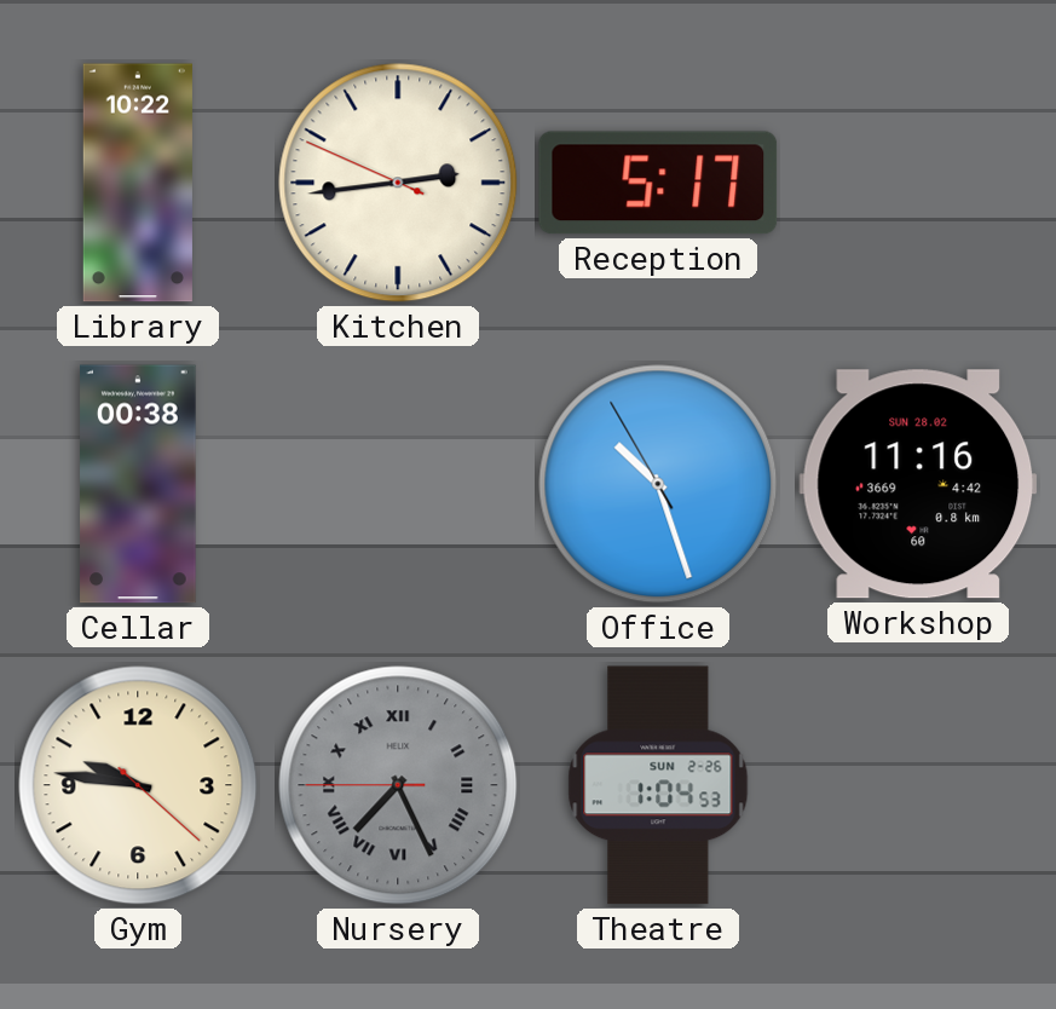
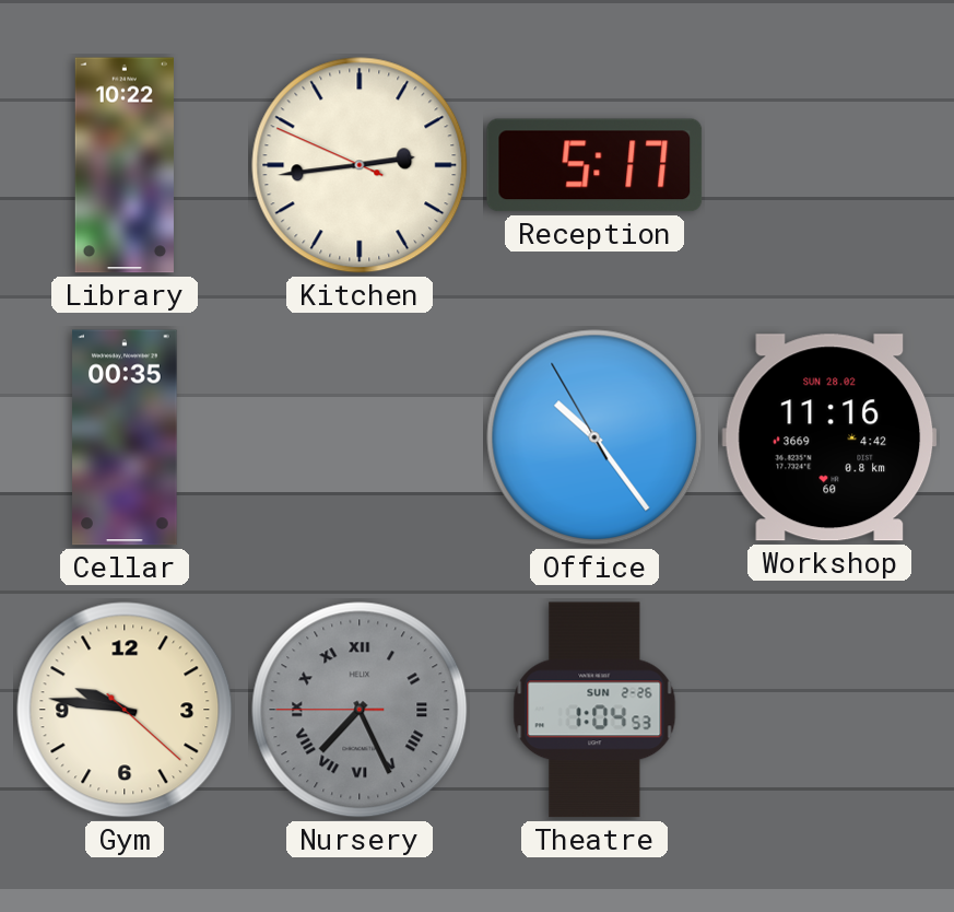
Cellar: 00:38 -> 00:35
Office: 10:26 -> 10:23
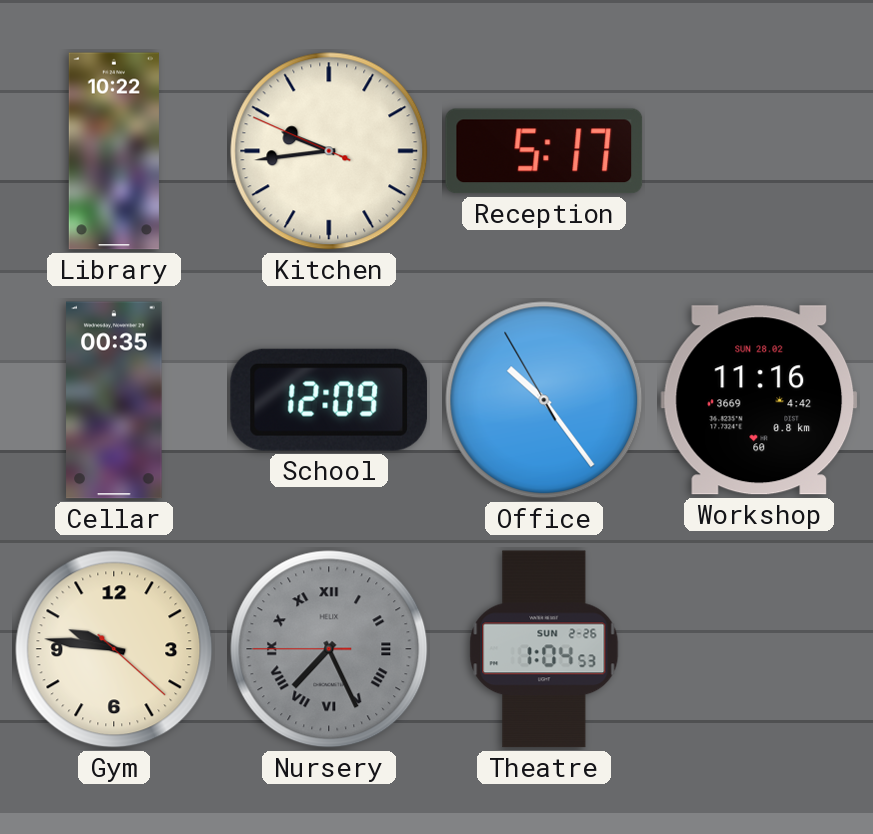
Kitchen: 2:43 -> 9:43
School: none -> 12:09
